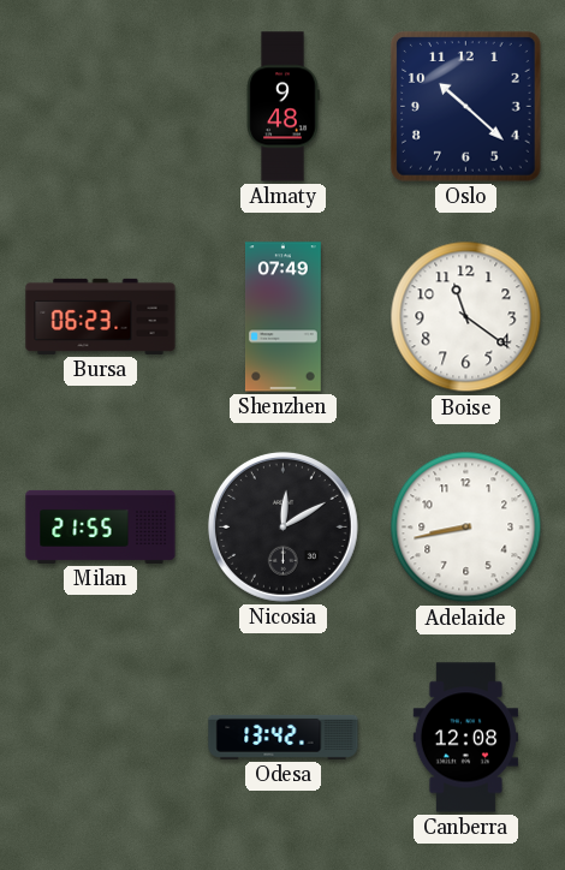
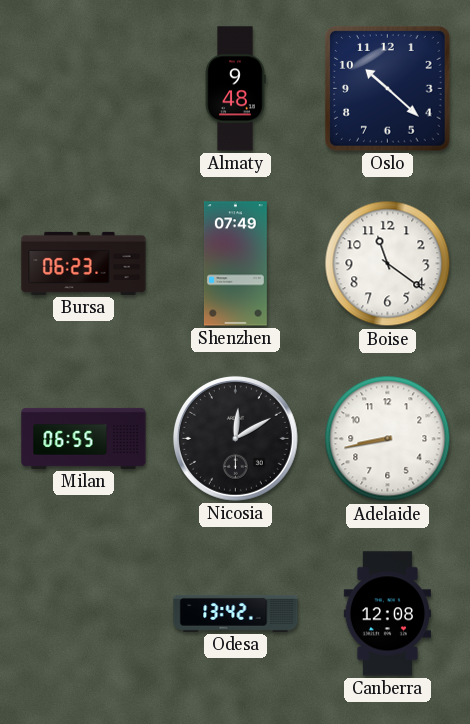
Milan: 21:55 -> 06:55
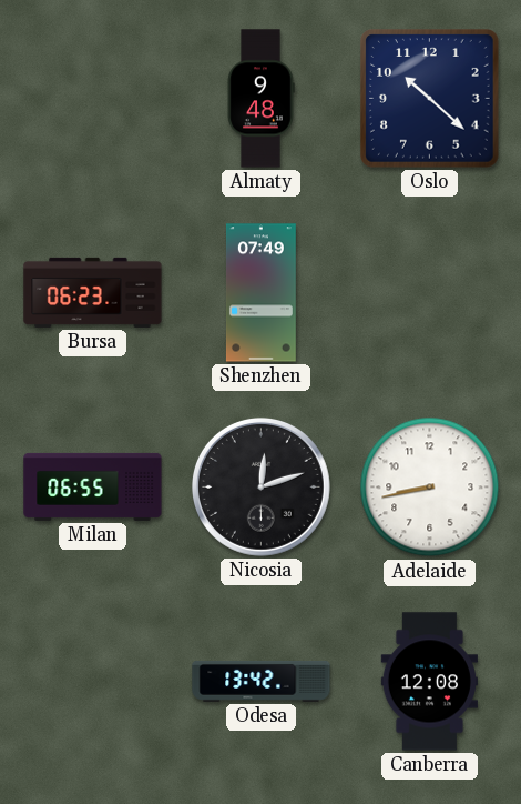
Boise: 11:21 -> none
Nicosia: 12:10 -> 12:12
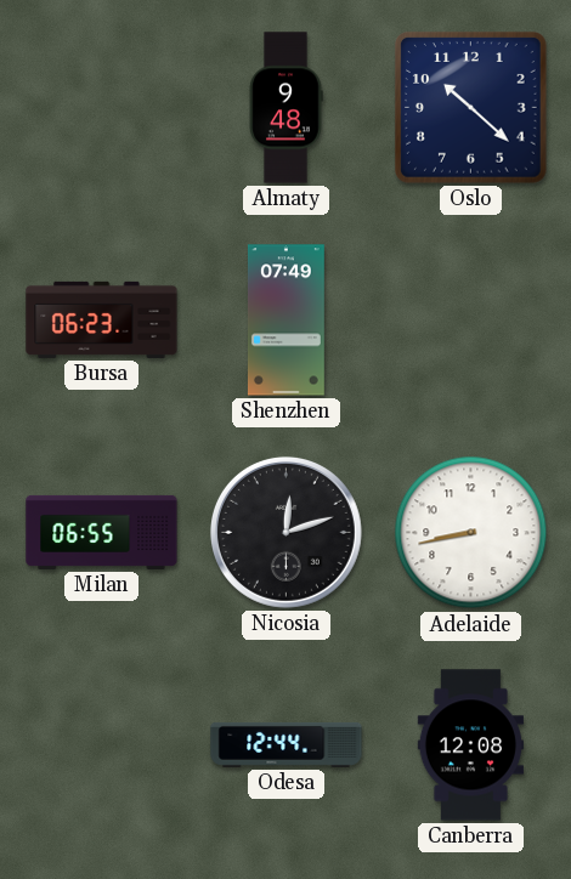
Odesa: 13:42 -> 12:44
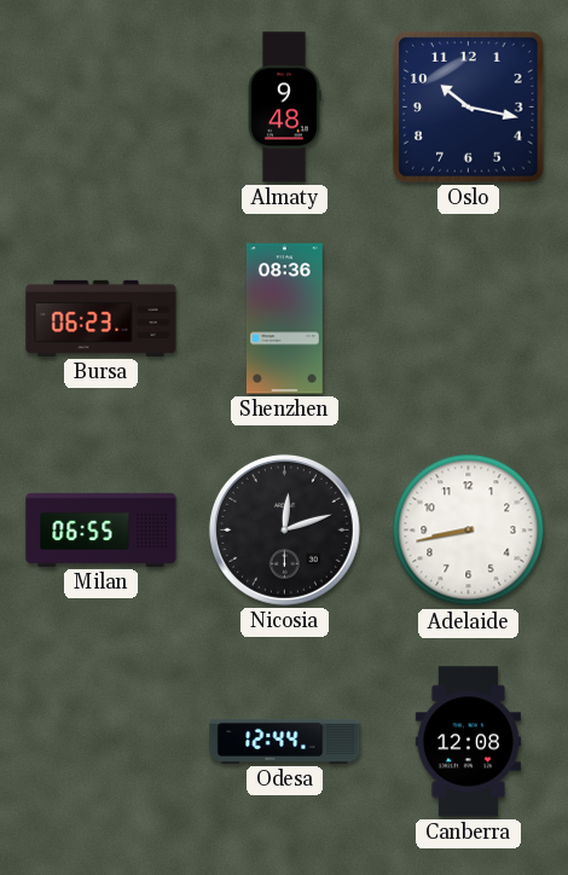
Oslo: 10:22 -> 10:17
Shenzhen: 07:49 -> 08:36
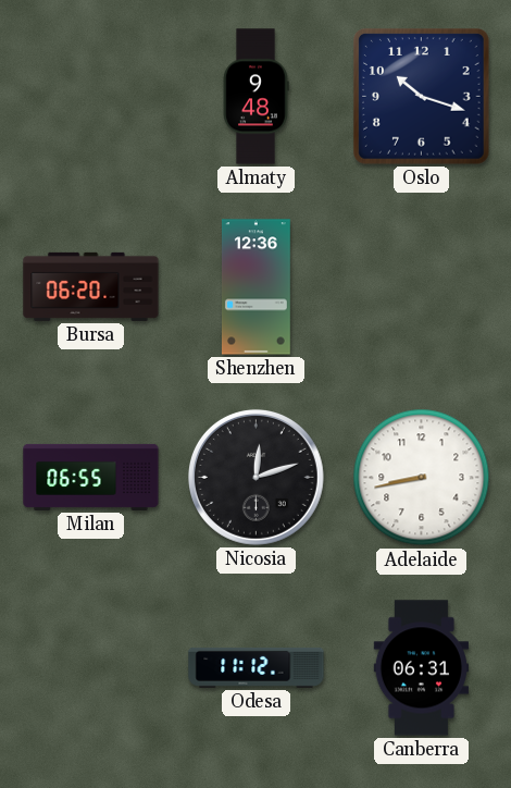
Oslo: 10:17 -> 10:18
Bursa: 06:23 -> 06:20
Shenzhen: 08:36 -> 12:36
Odesa: 12:44 -> 11:12
Canberra: 12:08 -> 06:31
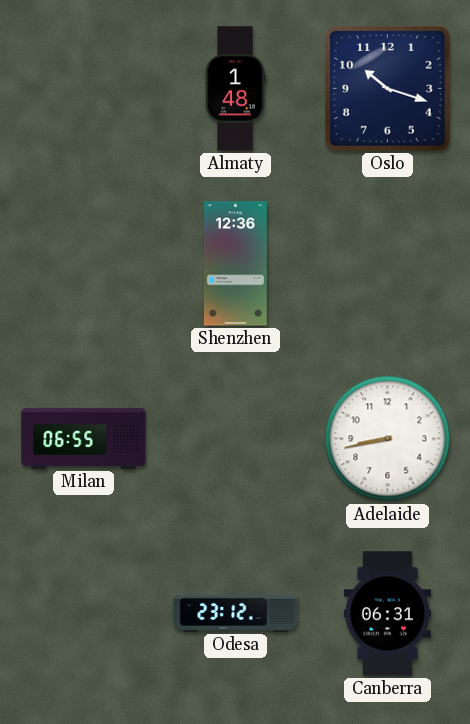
Almaty: 9:48 -> 1:48
Bursa: 06:20 -> none
Nicosia: 12:12 -> none
Odesa: 11:12 -> 23:12
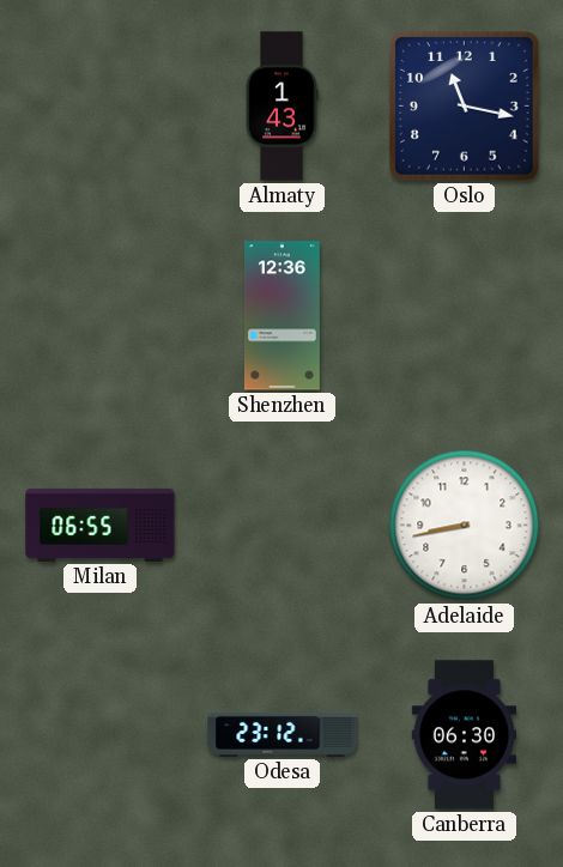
Almaty: 1:48 -> 1:43
Oslo: 10:18 -> 11:17
Canberra: 06:31 -> 06:30
